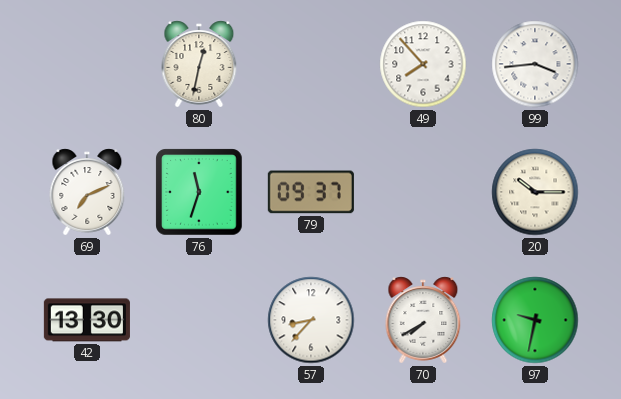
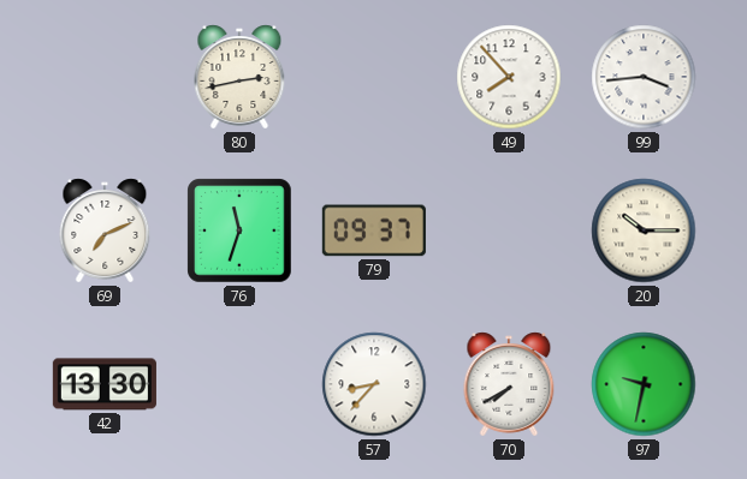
80: 12:32 -> 2:43
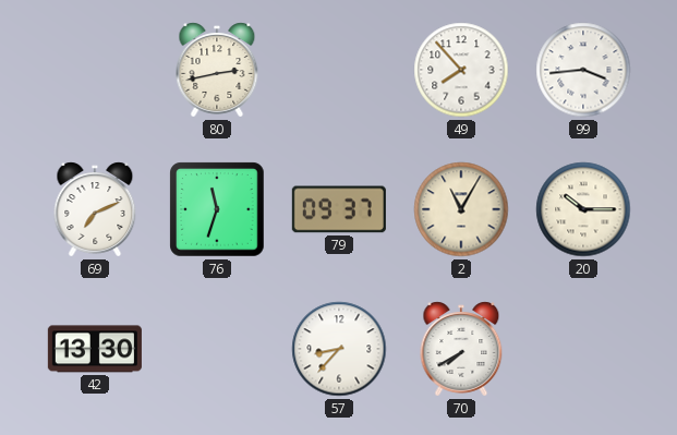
2: none -> 11:05
97: 9:32 -> none
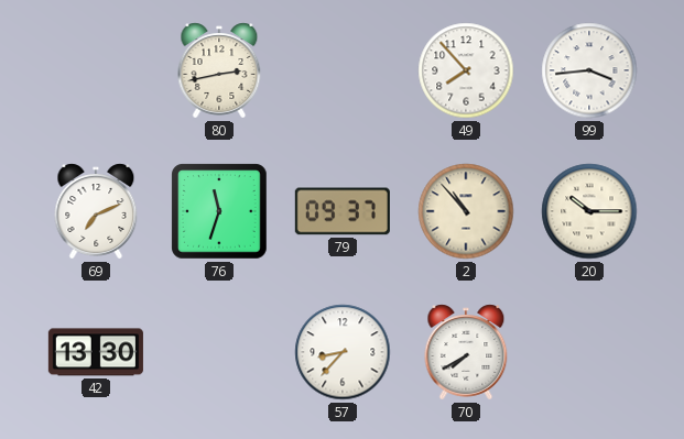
2: 11:05 -> 10:53
